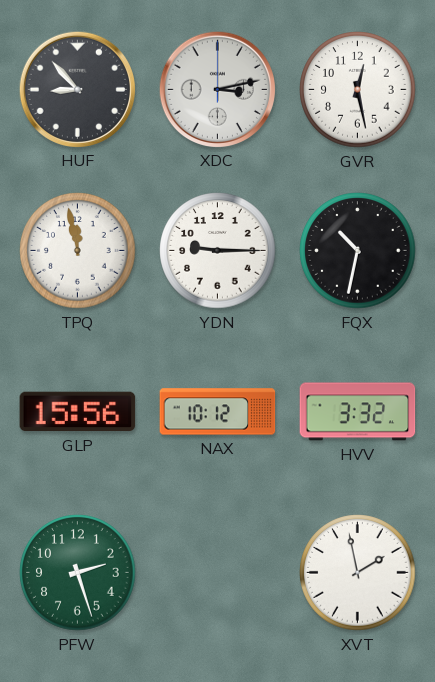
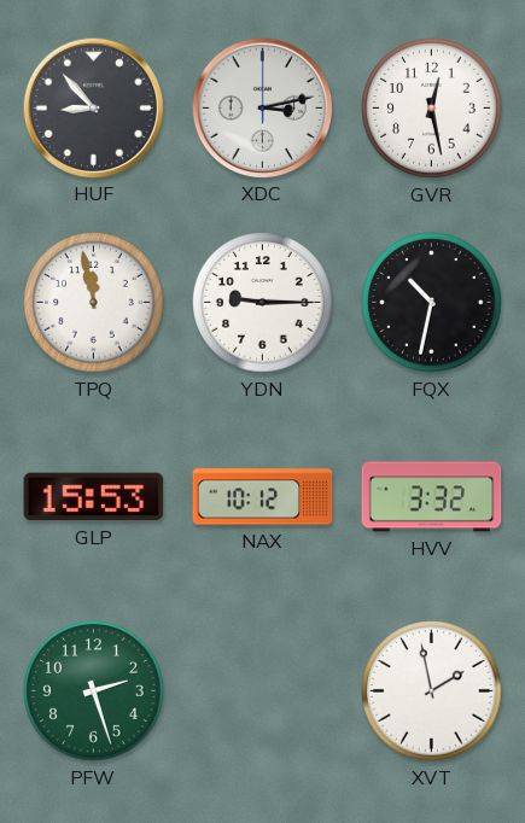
GLP: 15:56 -> 15:53
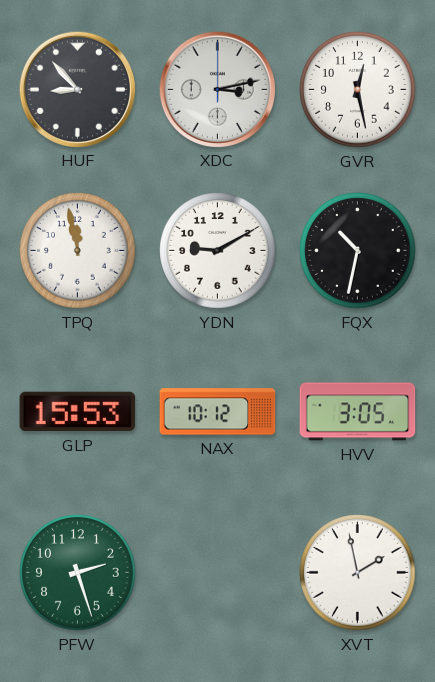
YDN: 9:15 -> 9:10
HVV: 3:32 -> 3:05
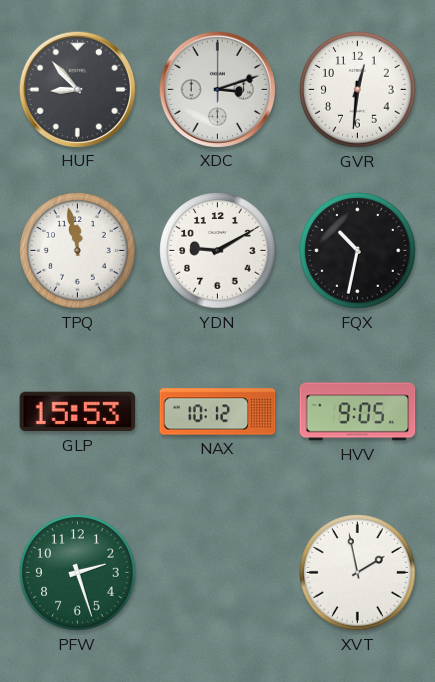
XDC: 3:13 -> 3:12
GVR: 12:28 -> 12:31
HVV: 3:05 -> 9:05
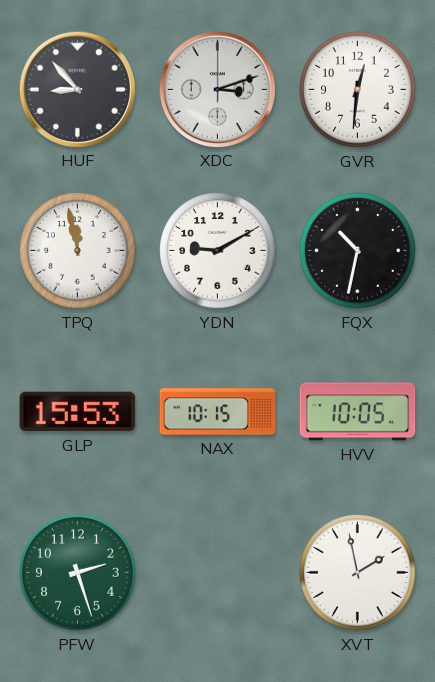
NAX: 10:12 -> 10:15
HVV: 9:05 -> 10:05
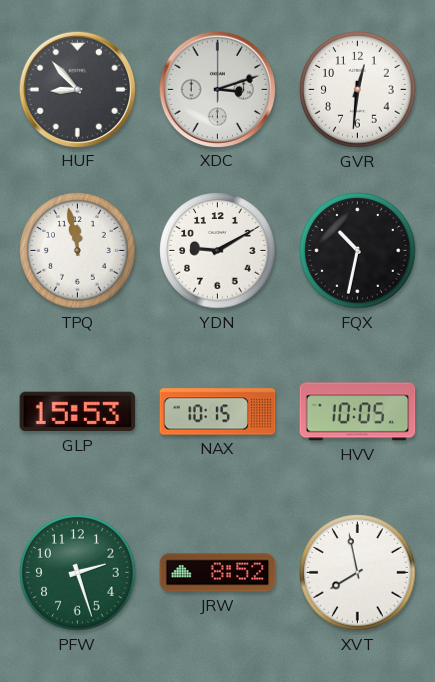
JRW: none -> 8:52
XVT: 1:58 -> 7:58
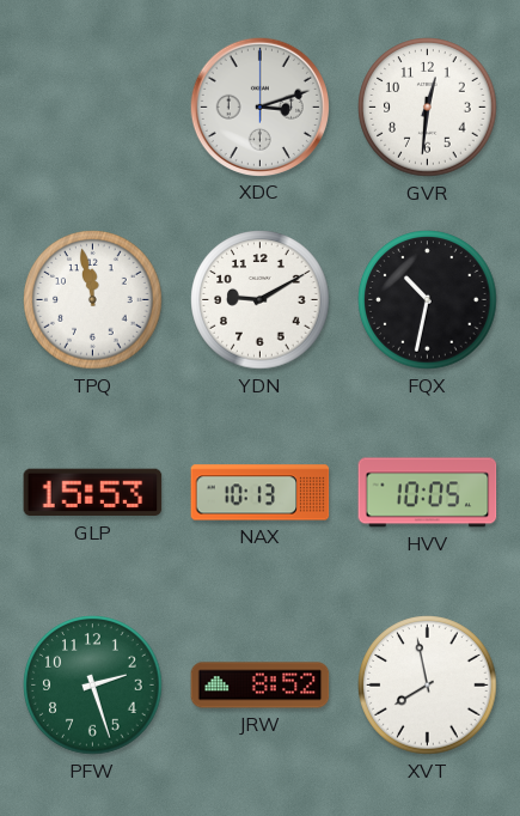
HUF: 8:53 -> none
NAX: 10:15 -> 10:13
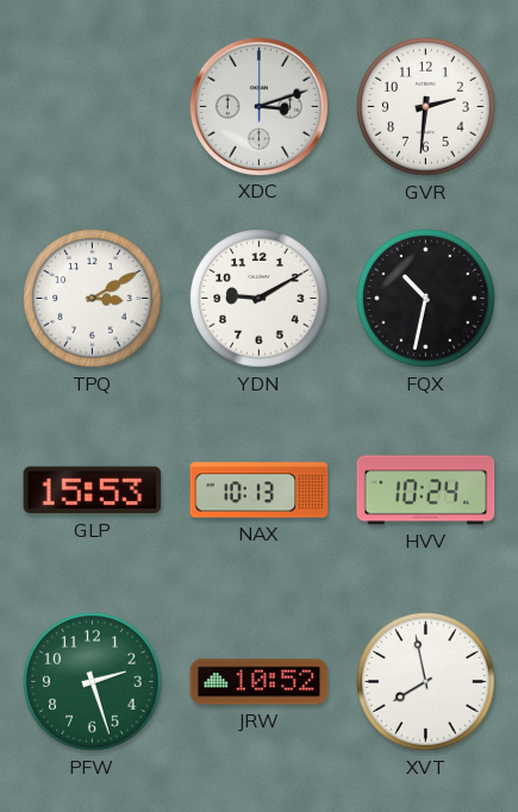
GVR: 12:31 -> 2:31
TPQ: 11:58 -> 3:10
HVV: 10:05 -> 10:24
JRW: 8:52 -> 10:52
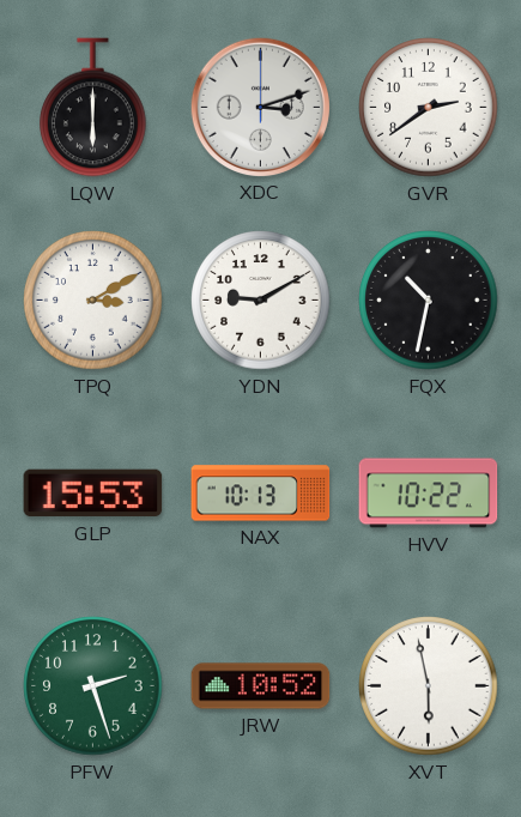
LQW: none -> 6:00
GVR: 2:31 -> 2:39
HVV: 10:24 -> 10:22
XVT: 7:58 -> 5:58
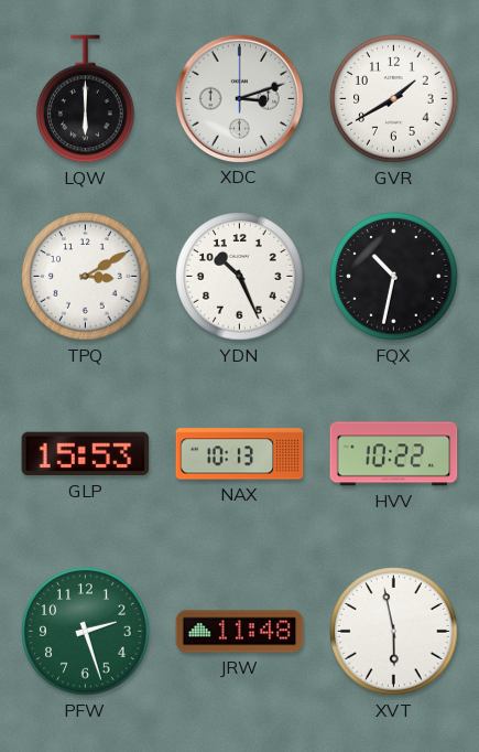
GVR: 2:39 -> 1:40
YDN: 9:10 -> 10:26
JRW: 10:52 -> 11:48
